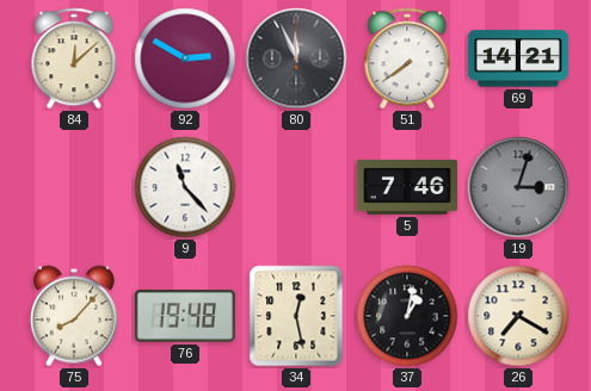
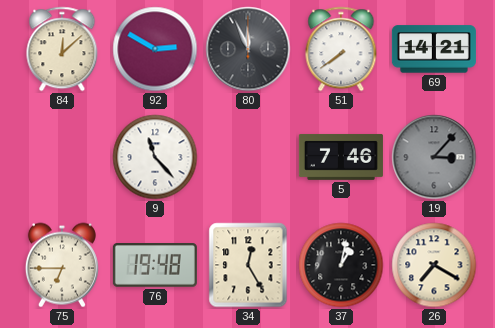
19: 3:03 -> 3:07
75: 8:07 -> 6:45
34: 12:28 -> 12:25
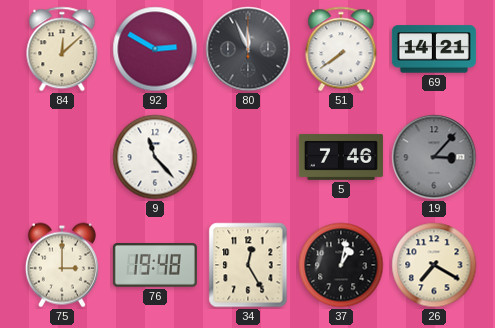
75: 6:45 -> 3:00
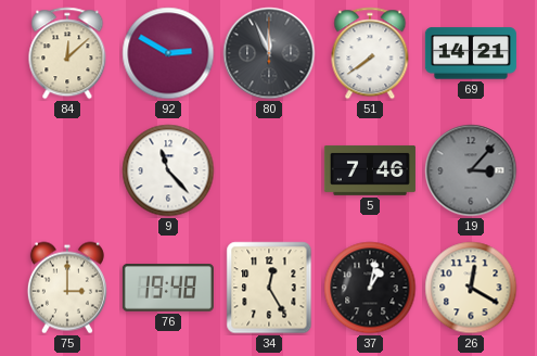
26: 7:20 -> 12:20
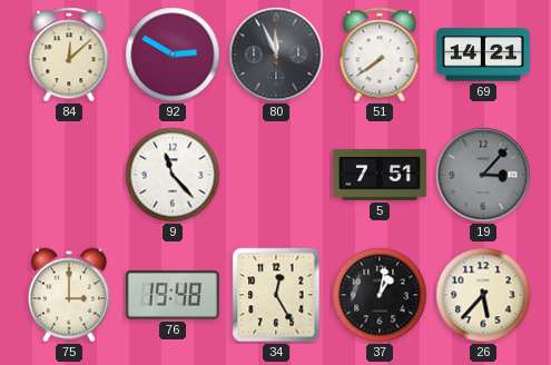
5: 7:46 -> 7:51
26: 12:20 -> 5:37
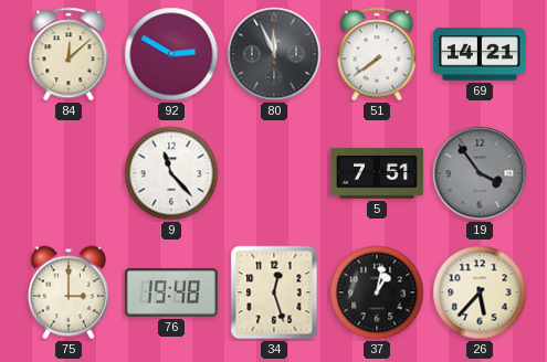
19: 3:07 -> 3:54
34: 12:25 -> 12:27
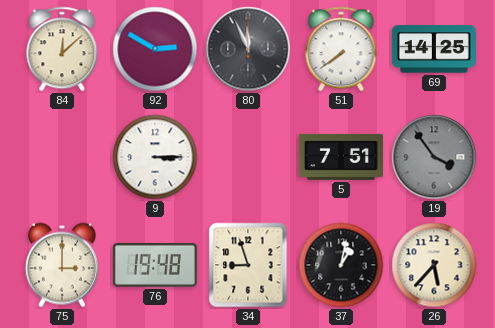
69: 14:21 -> 14:25
9: 11:23 -> 3:15
34: 12:27 -> 8:57
